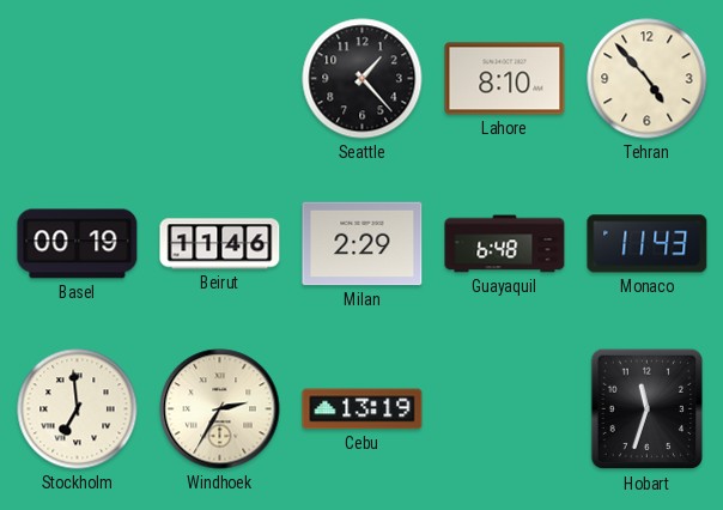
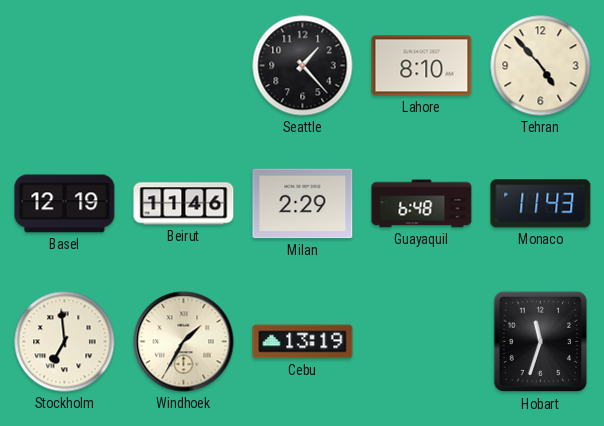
Basel: 00:19 -> 12:19
Windhoek: 2:35 -> 1:35
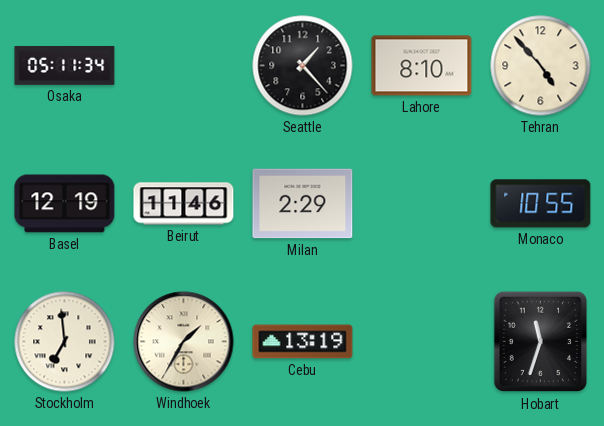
Osaka: none -> 05:11
Guayaquil: 6:48 -> none
Monaco: 11:43 -> 10:55
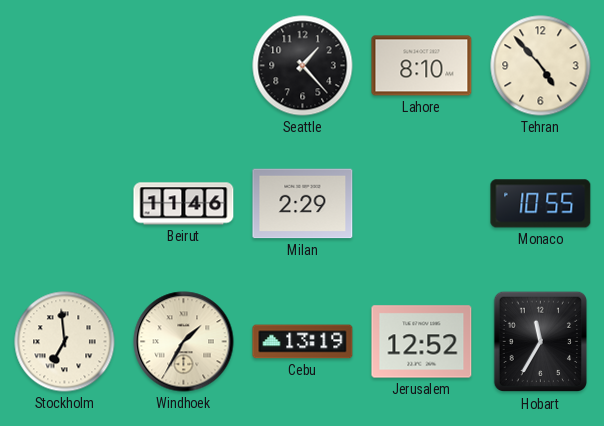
Osaka: 05:11 -> none
Basel: 12:19 -> none
Jerusalem: none -> 12:52
Hobart: 11:33 -> 11:35
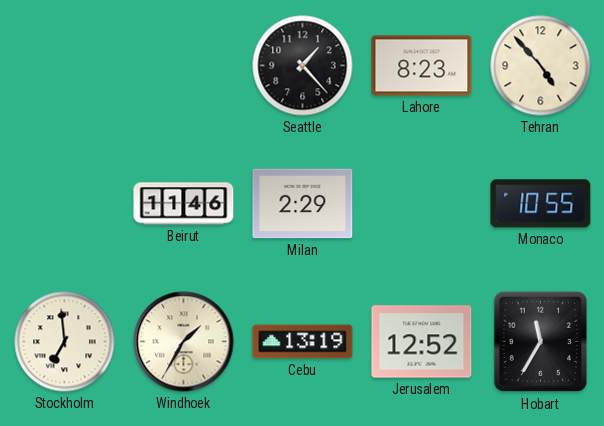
Lahore: 8:10 -> 8:23
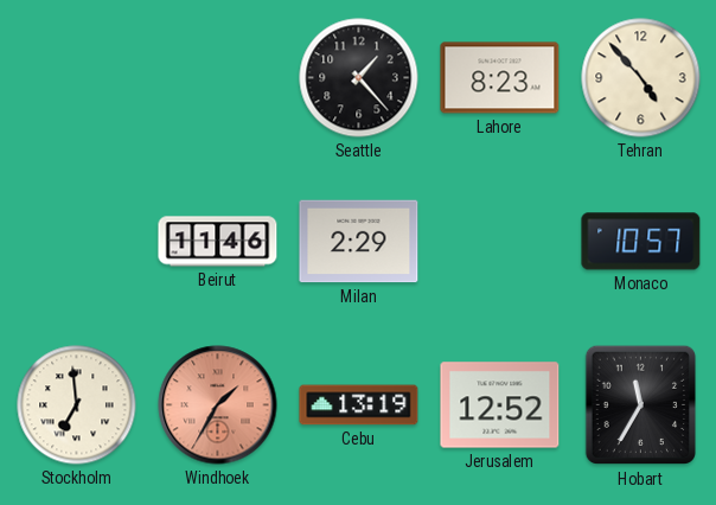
Monaco: 10:55 -> 10:57
Windhoek dial: cream -> salmon
